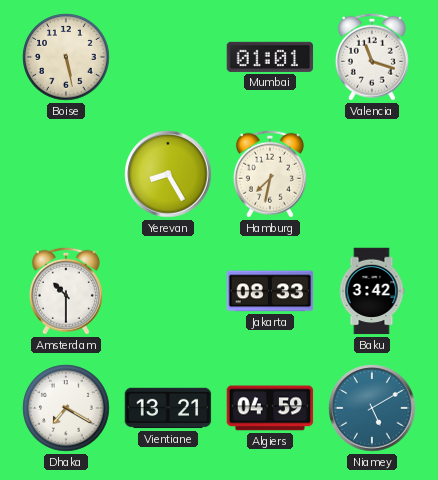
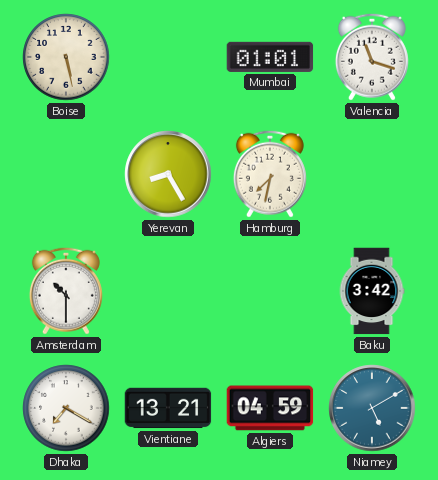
Jakarta: 08:33 -> none
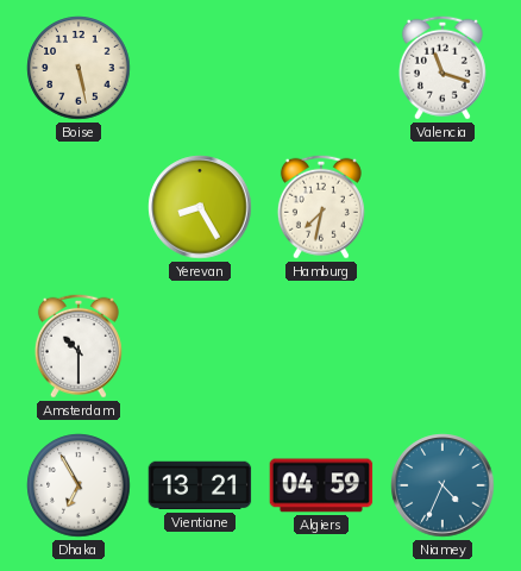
Mumbai: 01:01 -> none
Baku: 3:42 -> none
Dhaka: 7:20 -> 6:55
Niamey: 5:10 -> 4:34
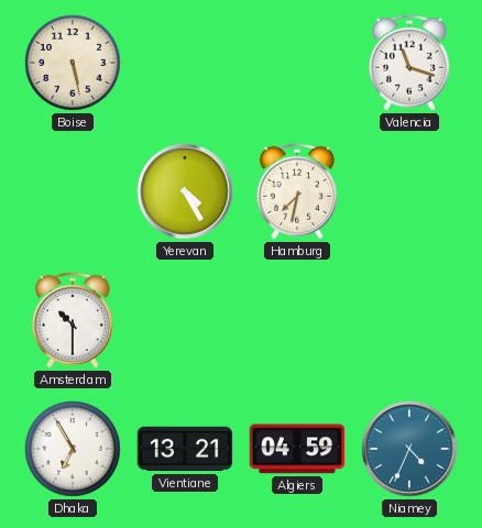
Yerevan: 8:25 -> 4:25
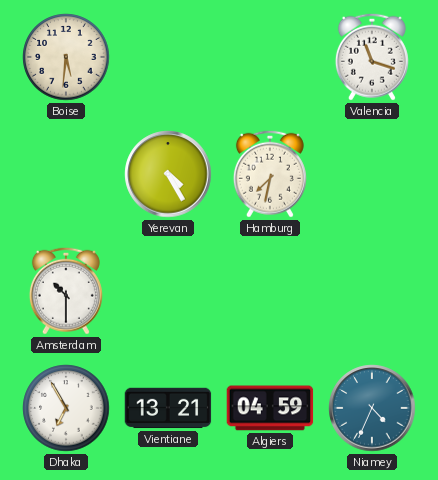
Boise: 5:28 -> 5:31
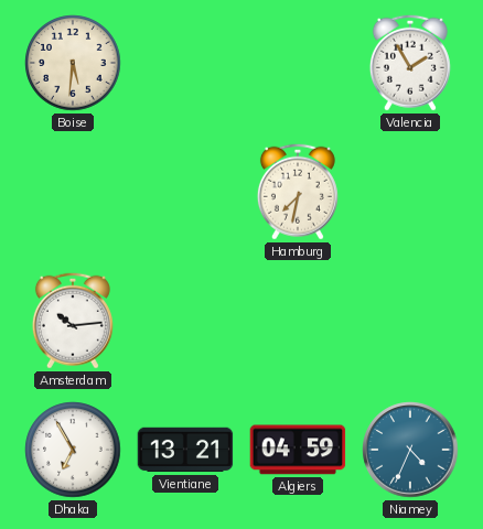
Valencia: 11:18 -> 1:55
Yerevan: 4:25 -> none
Amsterdam: 10:30 -> 10:14
